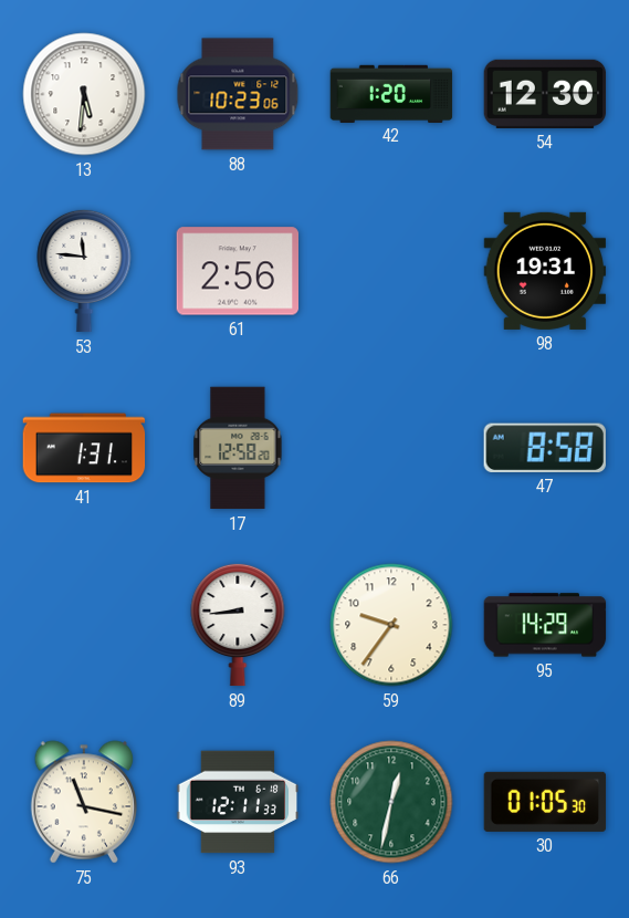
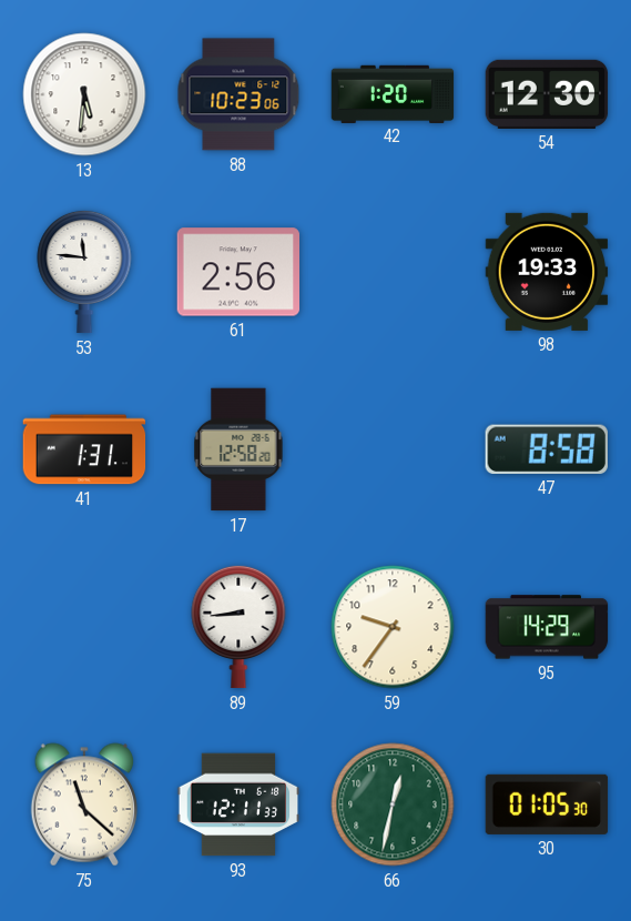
98: 19:31 -> 19:33
75: 11:17 -> 11:22
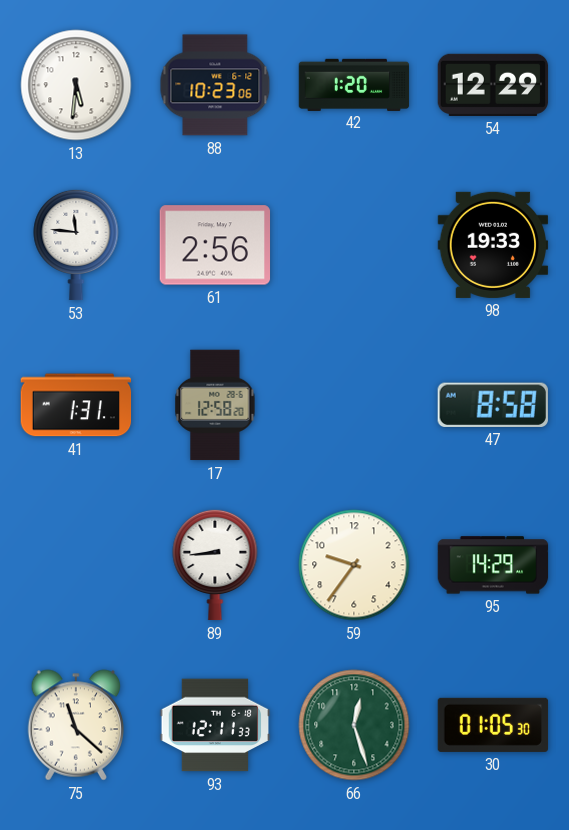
54: 12:30 -> 12:29
66: 12:32 -> 12:27
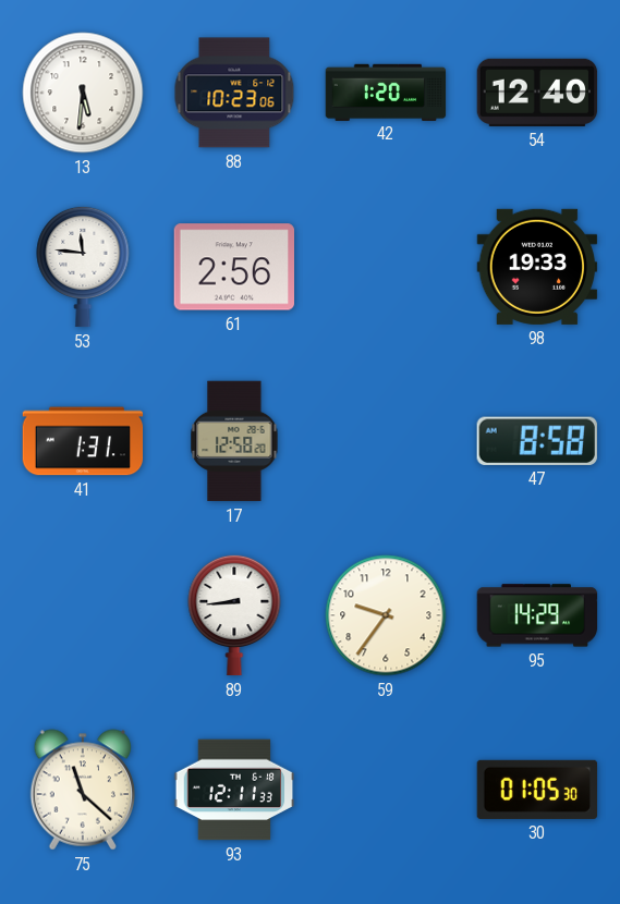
54: 12:29 -> 12:40
66: 12:27 -> none
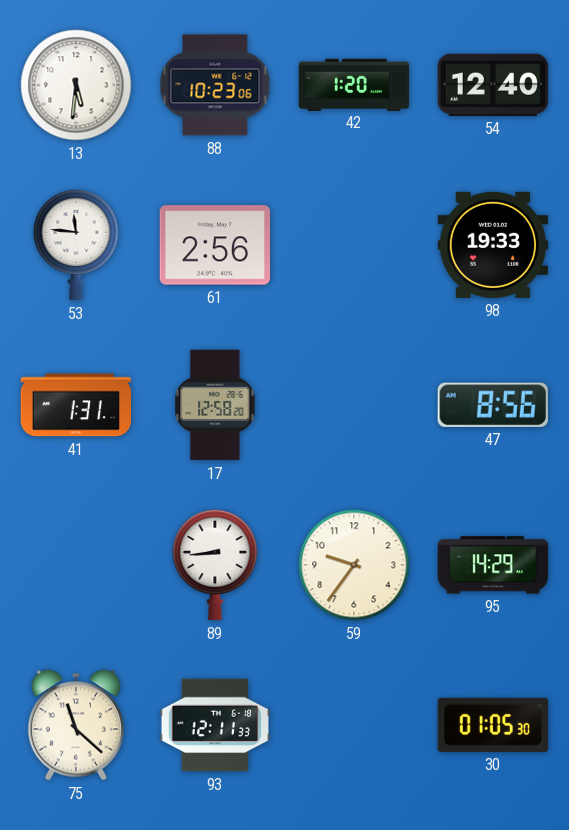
47: 8:58 -> 8:56
